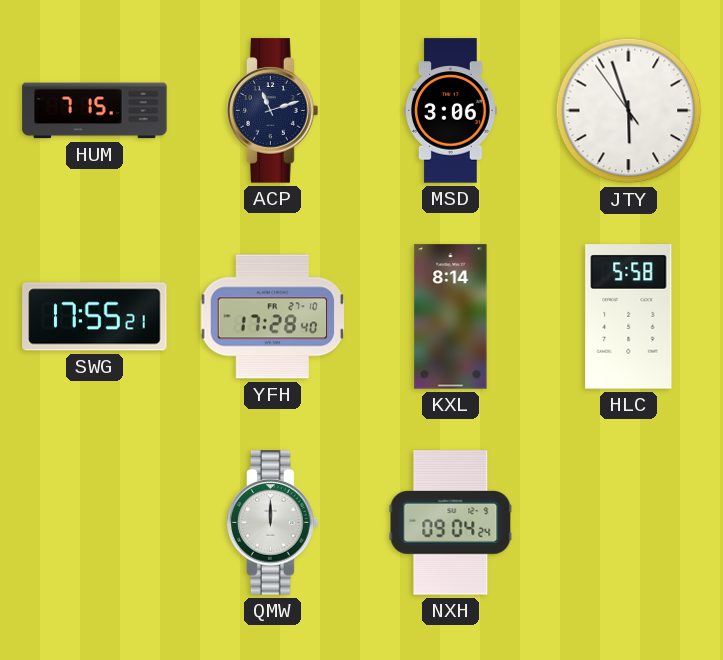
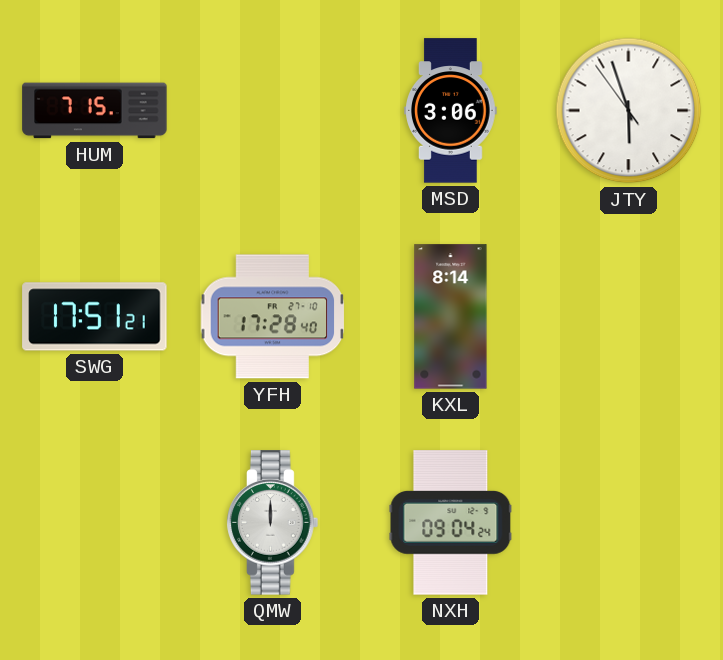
ACP: 11:12 -> none
SWG: 17:55 -> 17:51
HLC: 5:58 -> none
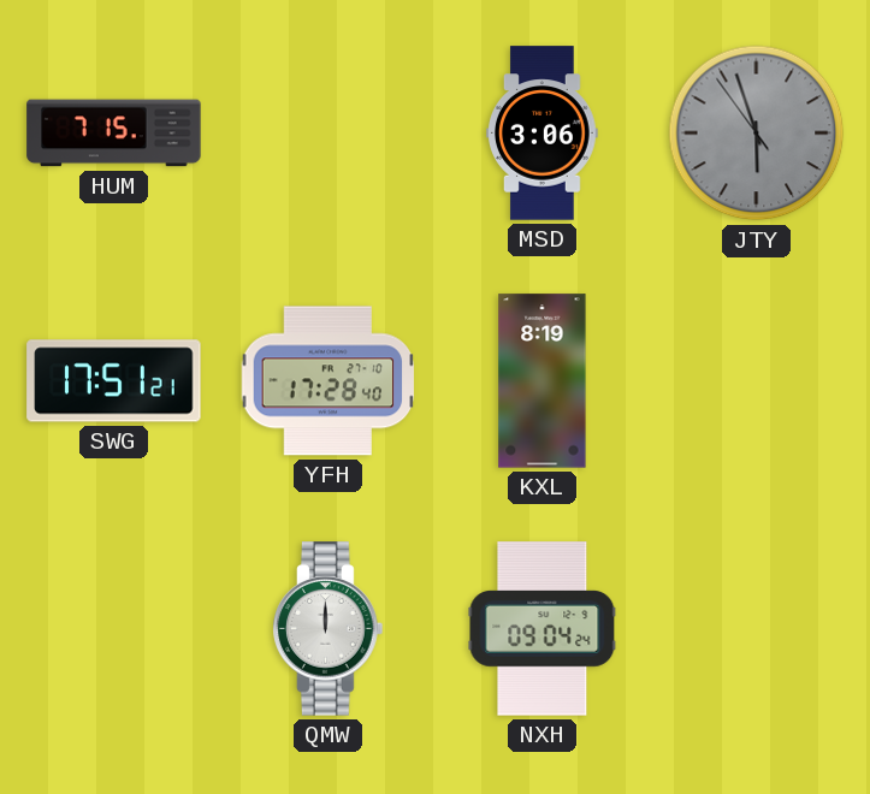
JTY dial: white -> grey
KXL: 8:14 -> 8:19
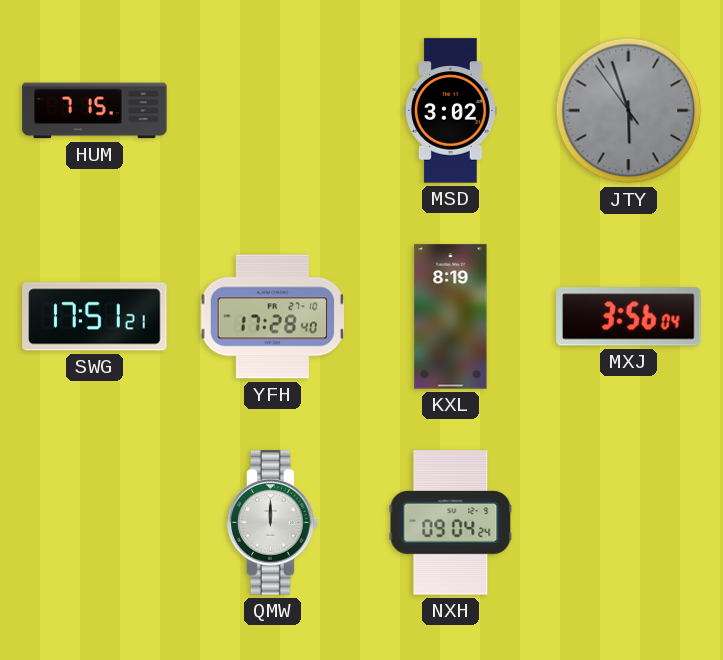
MSD: 3:06 -> 3:02
MXJ: none -> 3:56
